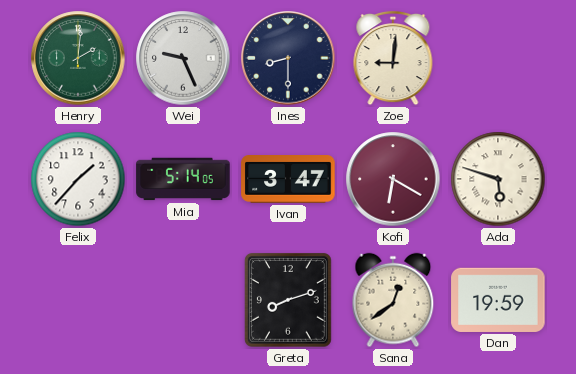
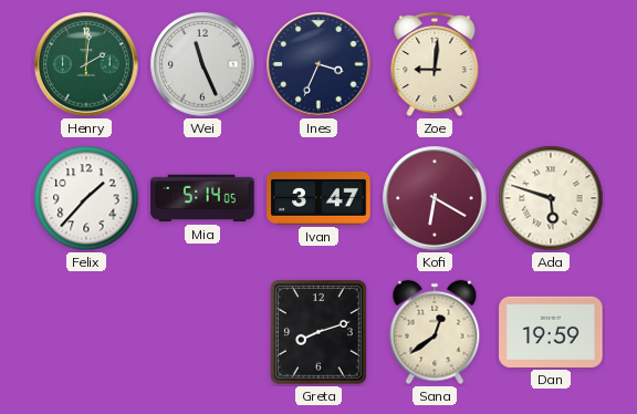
Wei: 9:26 -> 11:26
Ines: 8:30 -> 3:34
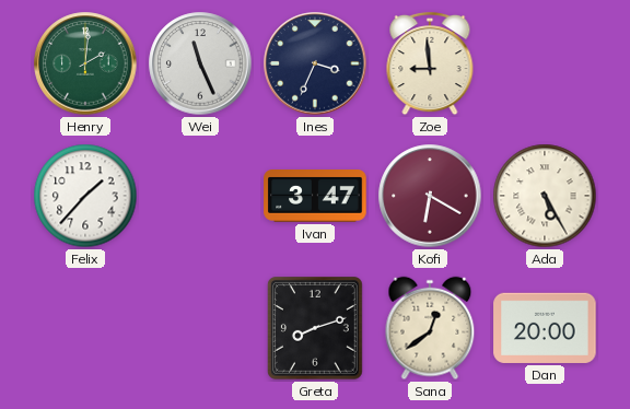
Zoe: 9:01 -> 8:59
Mia: 5:14 -> none
Ada: 5:48 -> 5:25
Dan: 19:59 -> 20:00
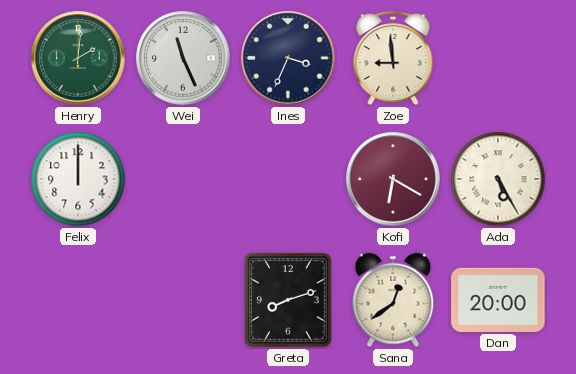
Felix: 1:37 -> 12:00
Ivan: 3:47 -> none
